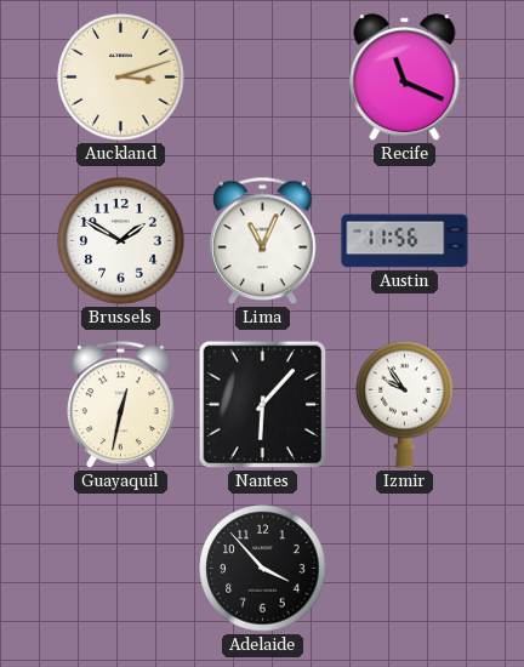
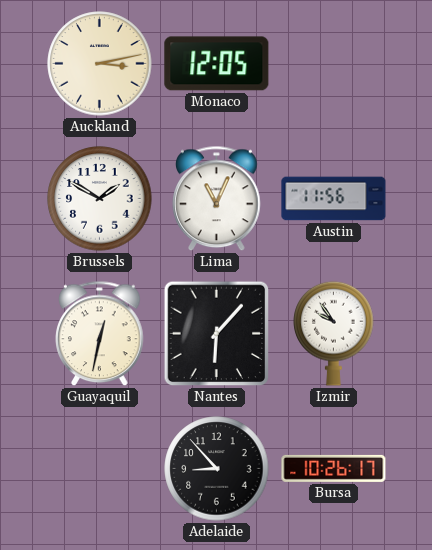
Auckland: 3:12 -> 3:13
Monaco: none -> 12:05
Recife: 11:19 -> none
Adelaide: 3:53 -> 8:53
Bursa: none -> 10:26
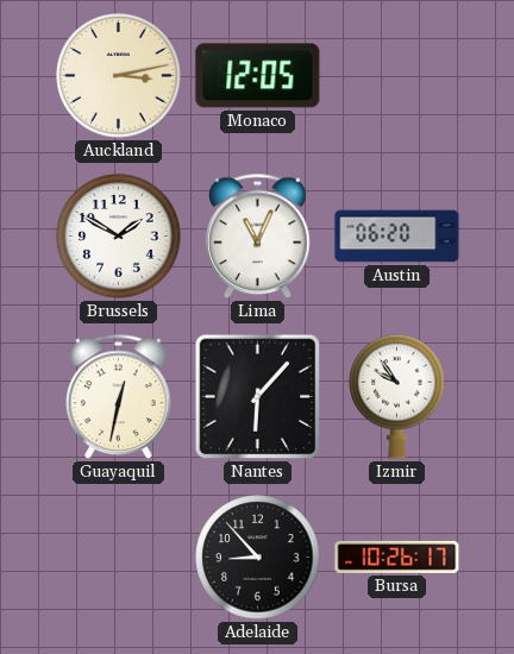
Austin: 11:56 -> 06:20
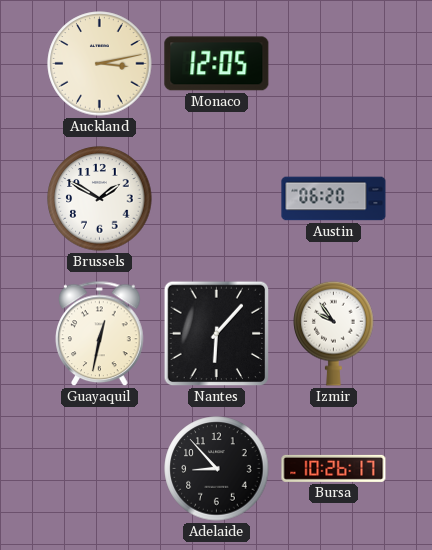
Lima: 11:04 -> none
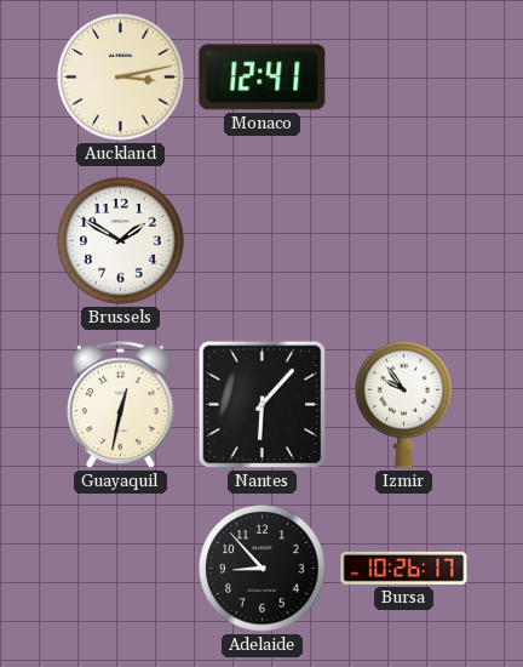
Monaco: 12:05 -> 12:41
Austin: 06:20 -> none
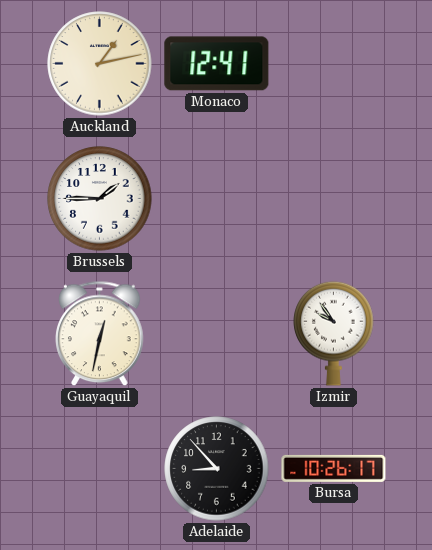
Auckland: 3:13 -> 1:13
Brussels: 1:50 -> 1:45
Nantes: 6:07 -> none
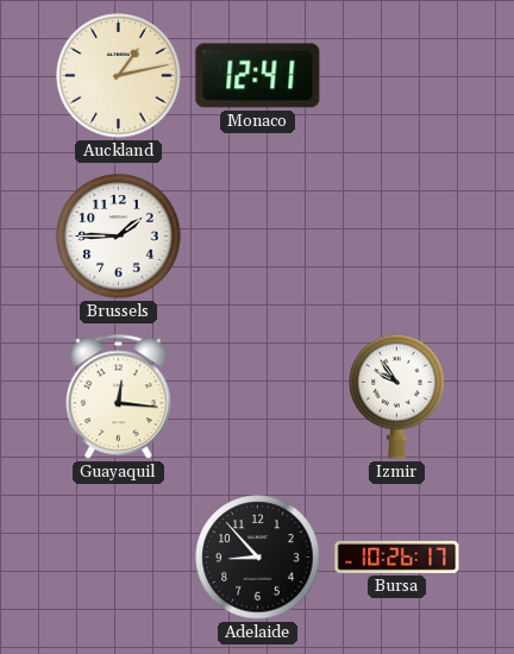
Guayaquil: 12:32 -> 12:16
